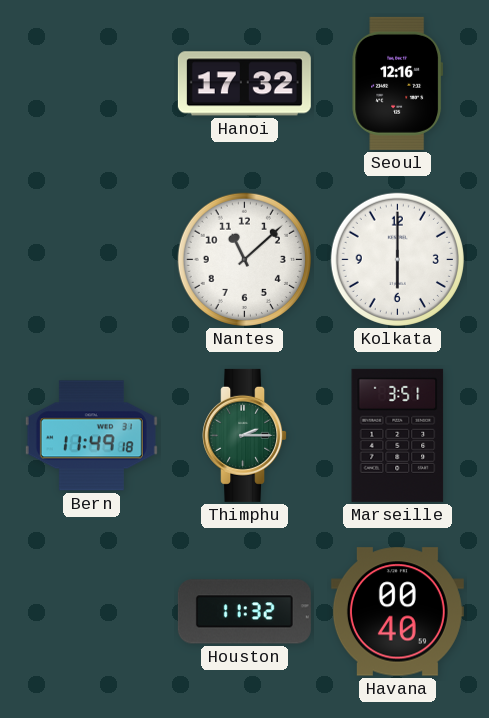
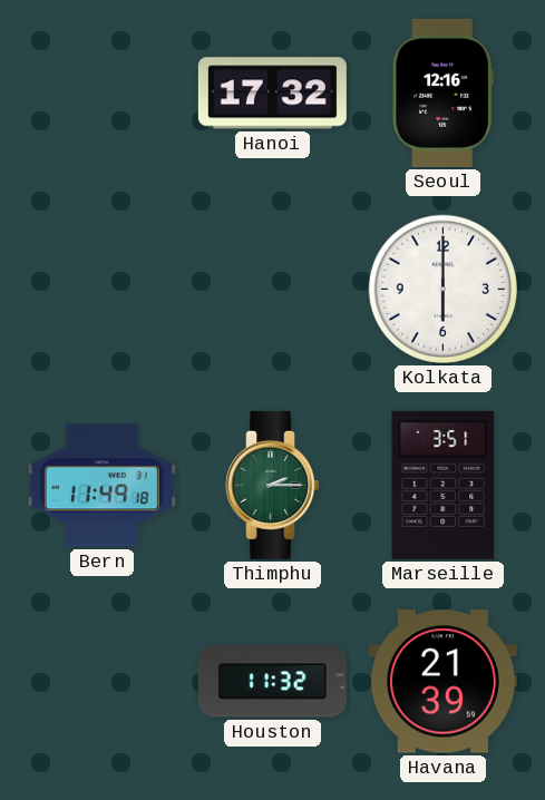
Nantes: 11:08 -> none
Havana: 00:40 -> 21:39
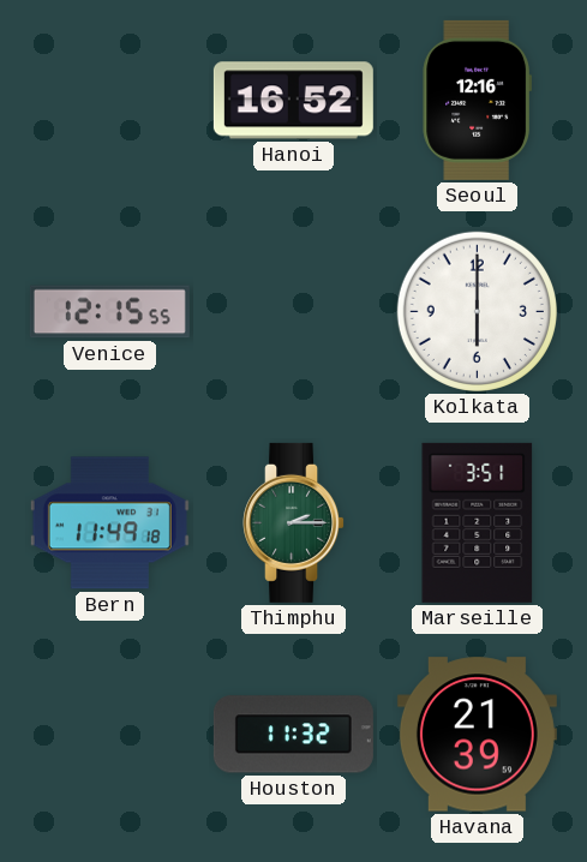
Hanoi: 17:32 -> 16:52
Venice: none -> 12:15
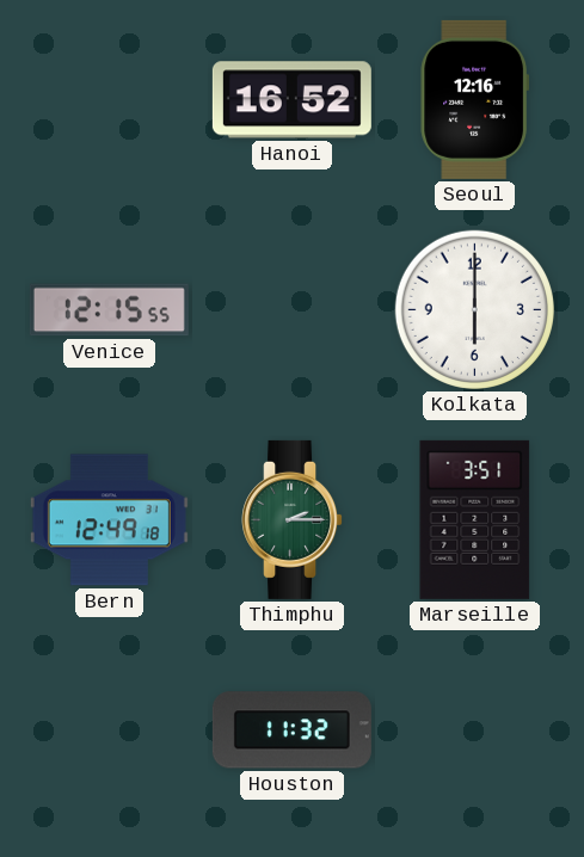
Bern: 11:49 -> 12:49
Havana: 21:39 -> none
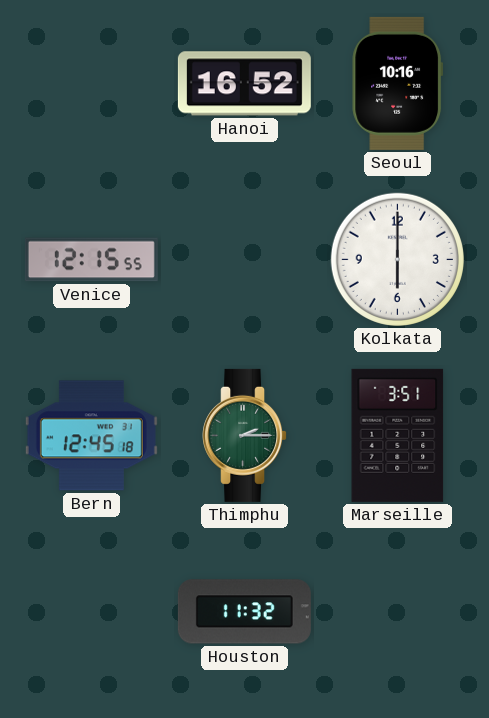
Seoul: 12:16 -> 10:16
Bern: 12:49 -> 12:45
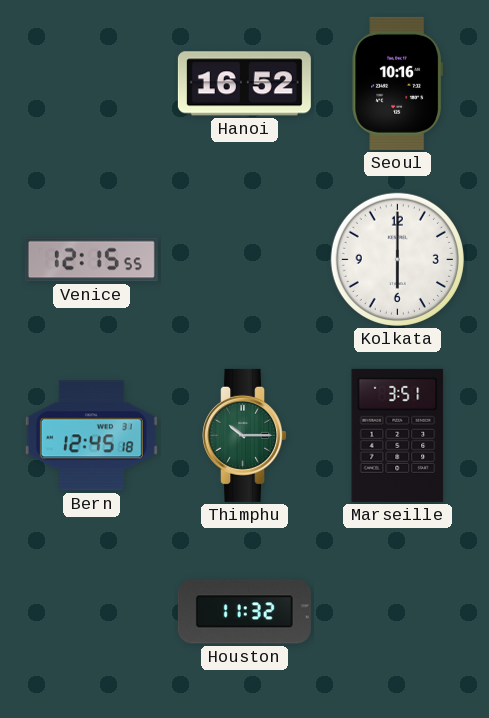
Thimphu: 2:15 -> 10:15
